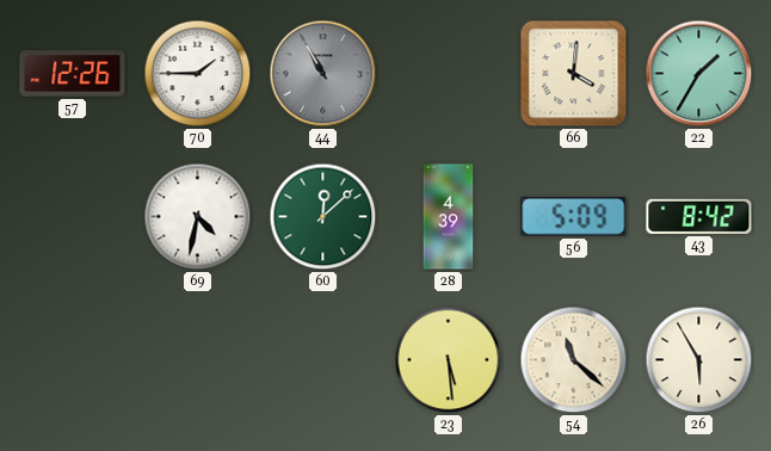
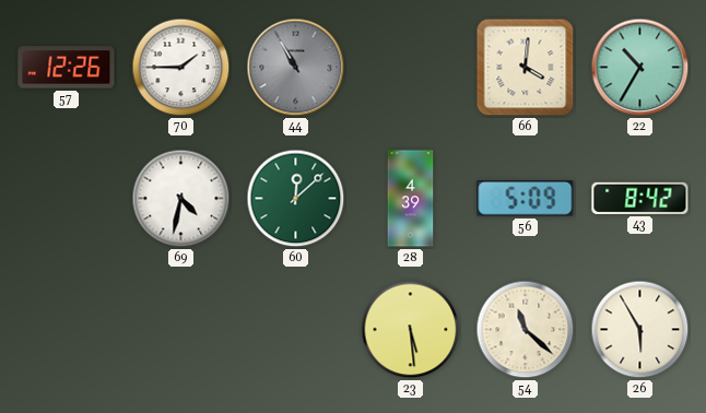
22: 1:35 -> 10:35
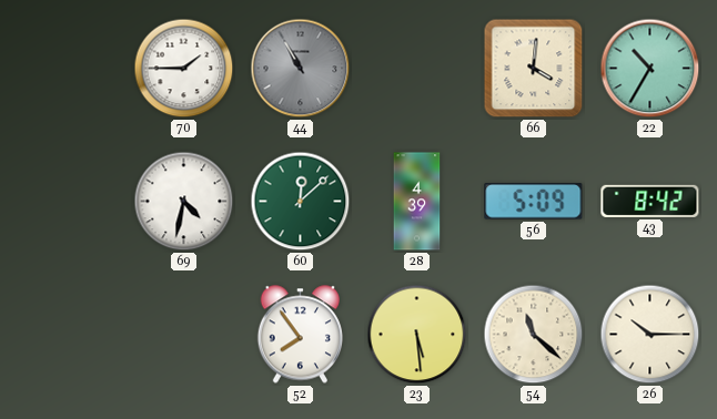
57: 12:26 -> none
52: none -> 7:54
26: 5:55 -> 10:15
